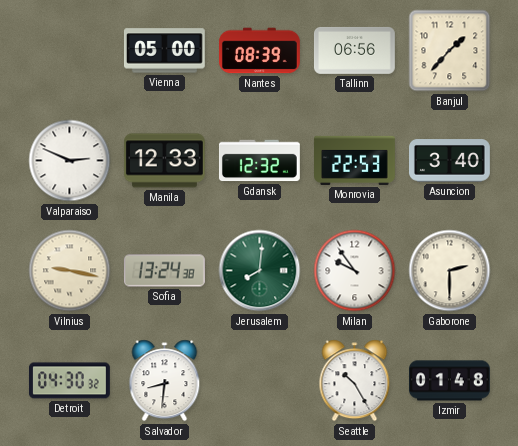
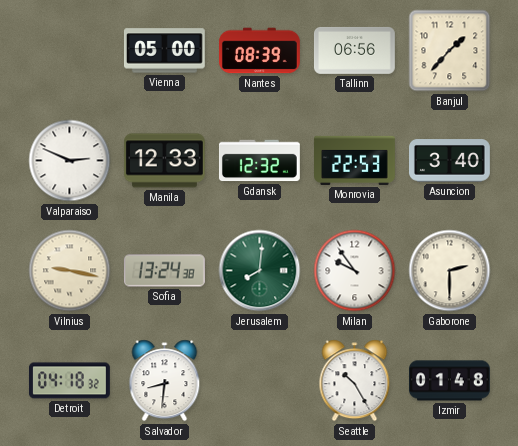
Detroit: 04:30 -> 04:18
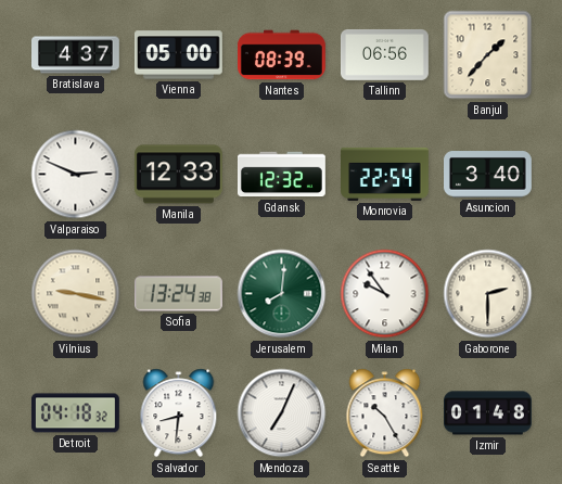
Bratislava: none -> 4:37
Monrovia: 22:53 -> 22:54
Mendoza: none -> 7:04
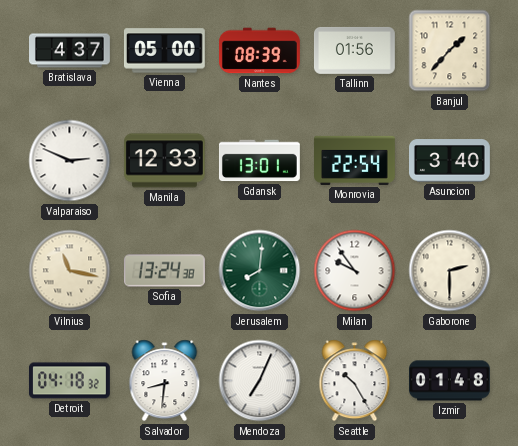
Tallinn: 06:56 -> 01:56
Gdansk: 12:32 -> 13:01
Vilnius: 9:17 -> 11:17
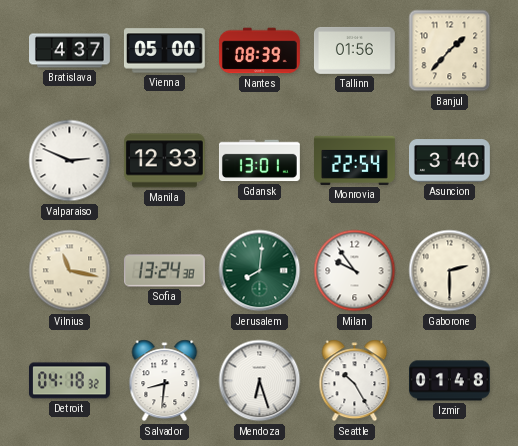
Mendoza: 7:04 -> 6:27
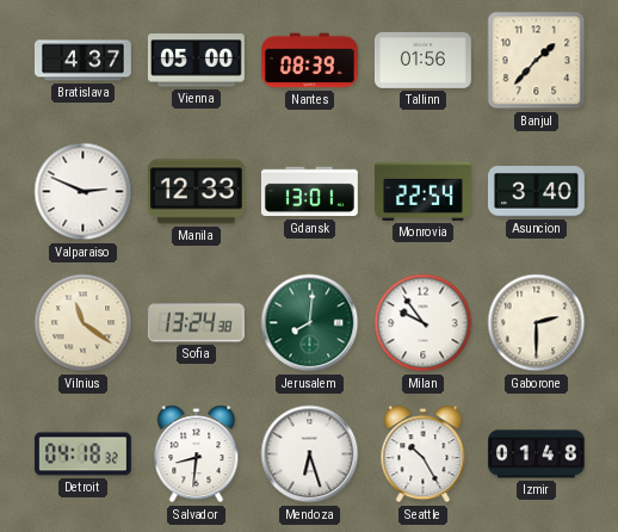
Vilnius: 11:17 -> 11:21
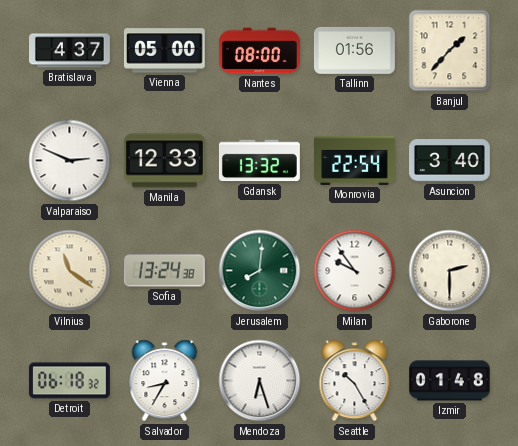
Nantes: 08:39 -> 08:00
Gdansk: 13:01 -> 13:32
Detroit: 04:18 -> 06:18
Salvador: 8:31 -> 8:35
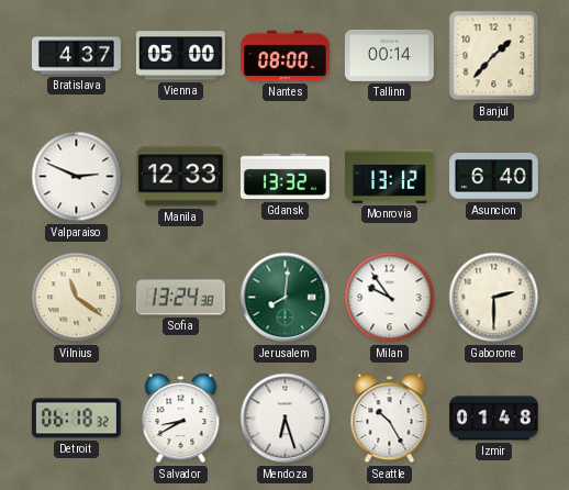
Tallinn: 01:56 -> 00:14
Monrovia: 22:54 -> 13:12
Asuncion: 3:40 -> 6:40
Salvador: 8:35 -> 8:40
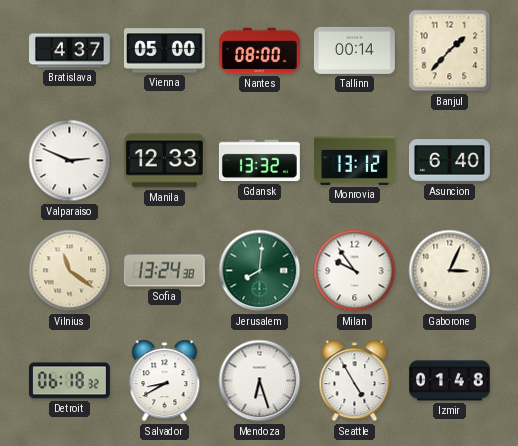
Gaborone: 2:30 -> 3:04
Seattle: 10:25 -> 4:55
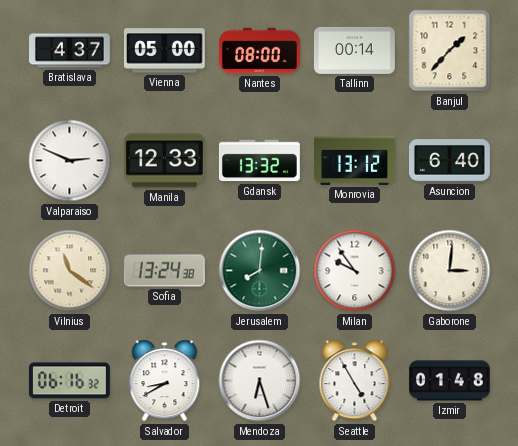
Gaborone: 3:04 -> 3:01
Detroit: 06:18 -> 06:16
